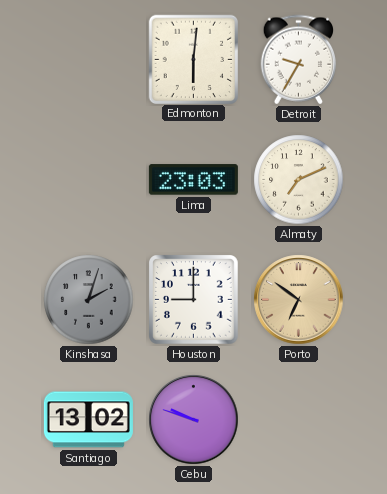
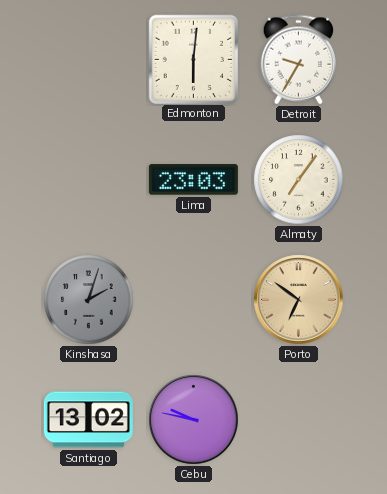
Almaty: 7:11 -> 7:06
Houston: 9:00 -> none
Cebu: 9:48 -> 9:47
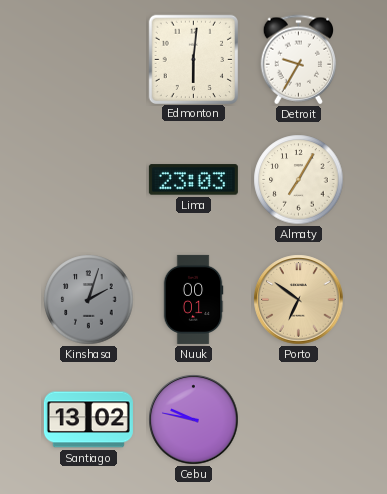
Almaty: 7:06 -> 7:05
Nuuk: none -> 00:01
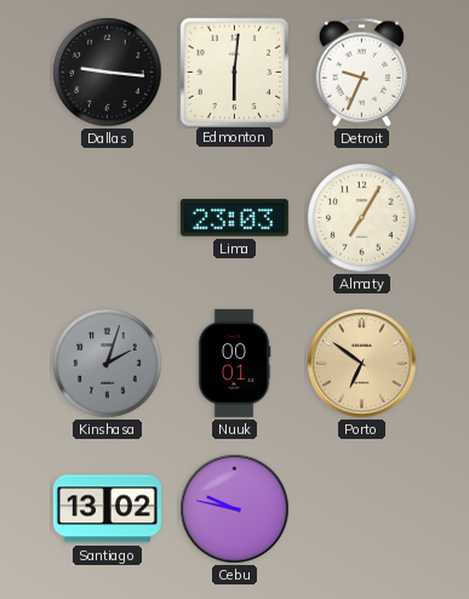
Dallas: none -> 9:16
Detroit: 9:35 -> 9:34
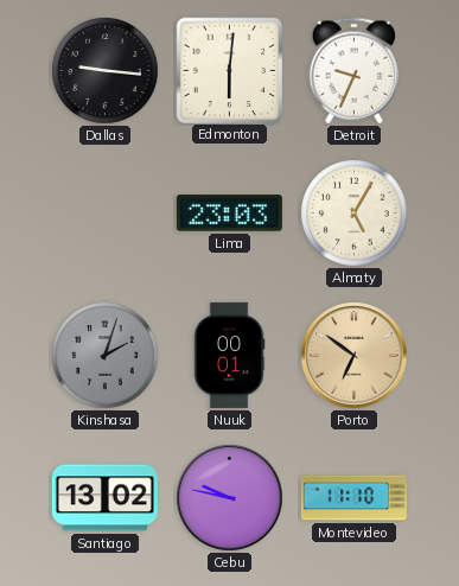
Almaty: 7:05 -> 5:05
Montevideo: none -> 11:10
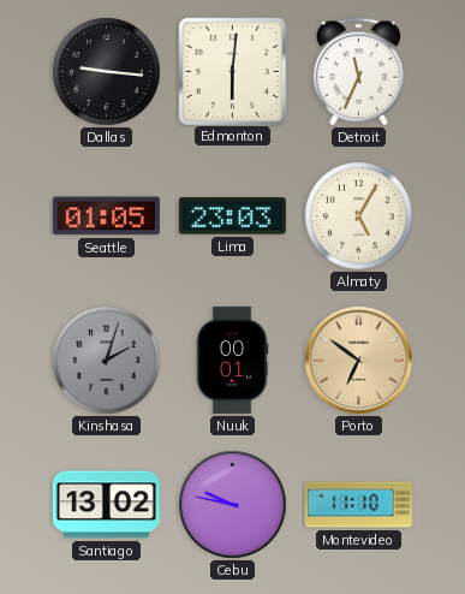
Detroit: 9:34 -> 11:34
Seattle: none -> 01:05
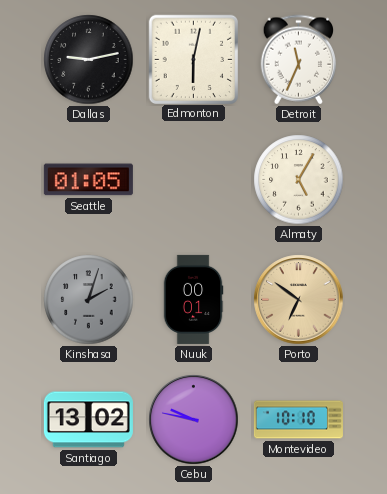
Dallas: 9:16 -> 9:13
Edmonton: 6:01 -> 6:02
Lima: 23:03 -> none
Montevideo: 11:10 -> 10:10
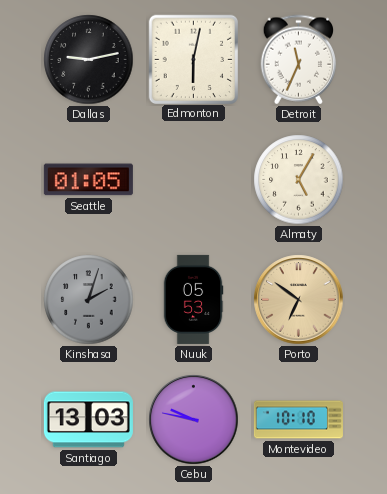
Nuuk: 00:01 -> 05:53
Santiago: 13:02 -> 13:03
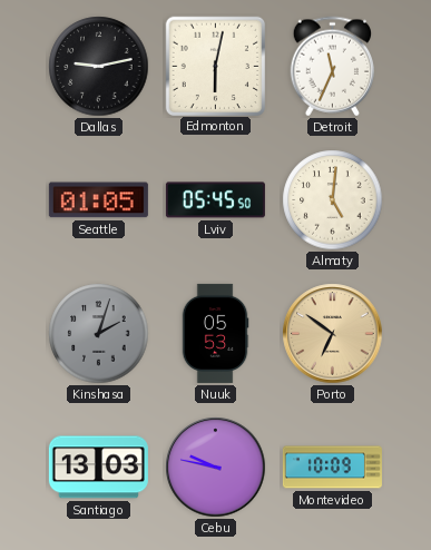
Lviv: none -> 05:45
Almaty: 5:05 -> 5:01
Montevideo: 10:10 -> 10:09
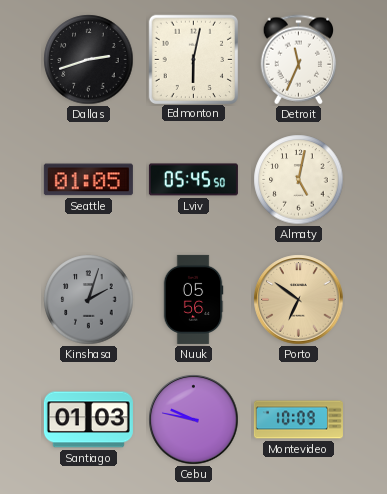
Dallas: 9:13 -> 2:42
Almaty: 5:01 -> 5:02
Nuuk: 05:53 -> 05:56
Santiago: 13:03 -> 01:03
